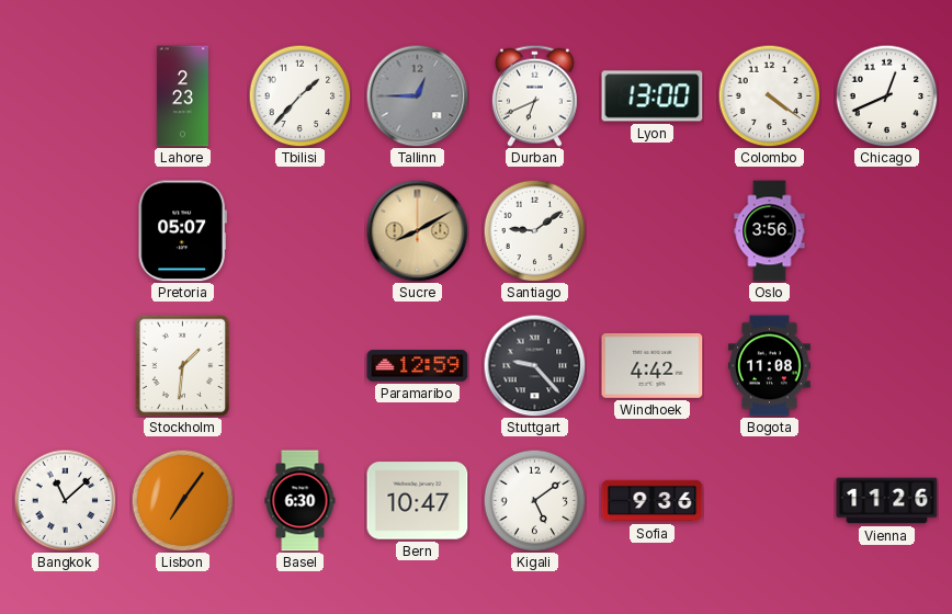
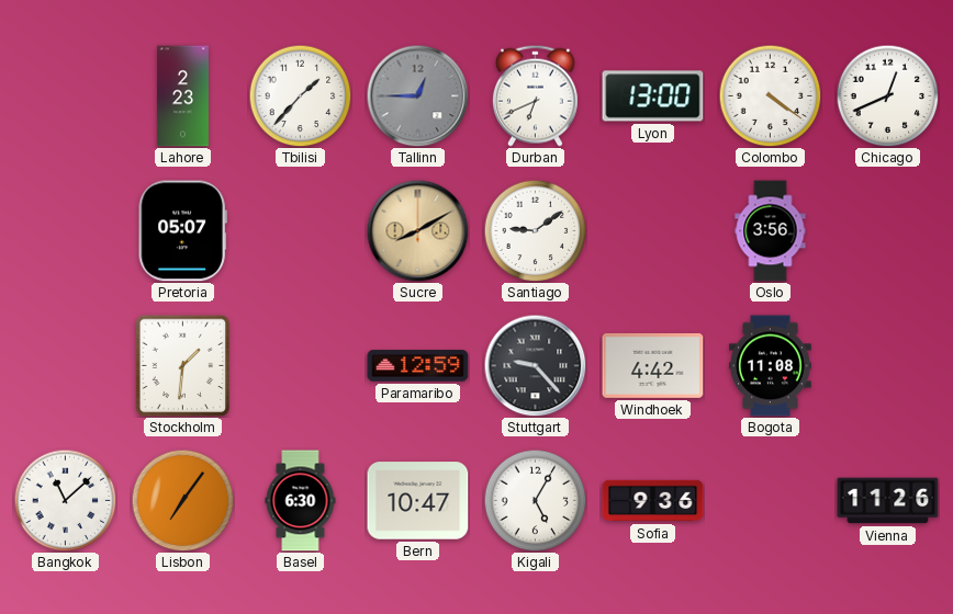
Kigali: 5:09 -> 5:05
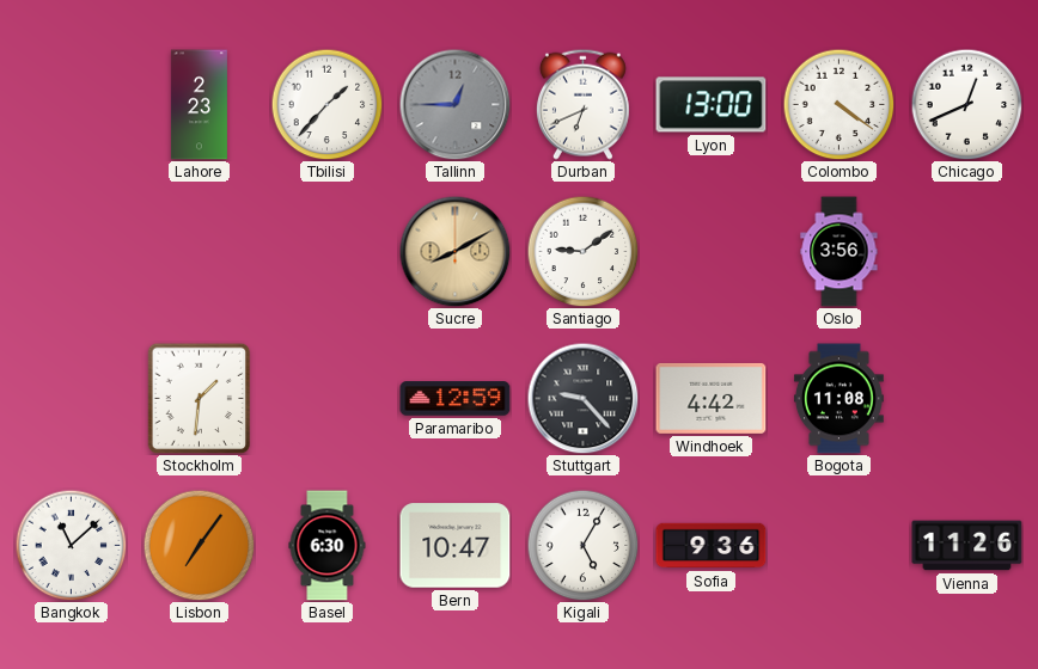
Pretoria: 05:07 -> none
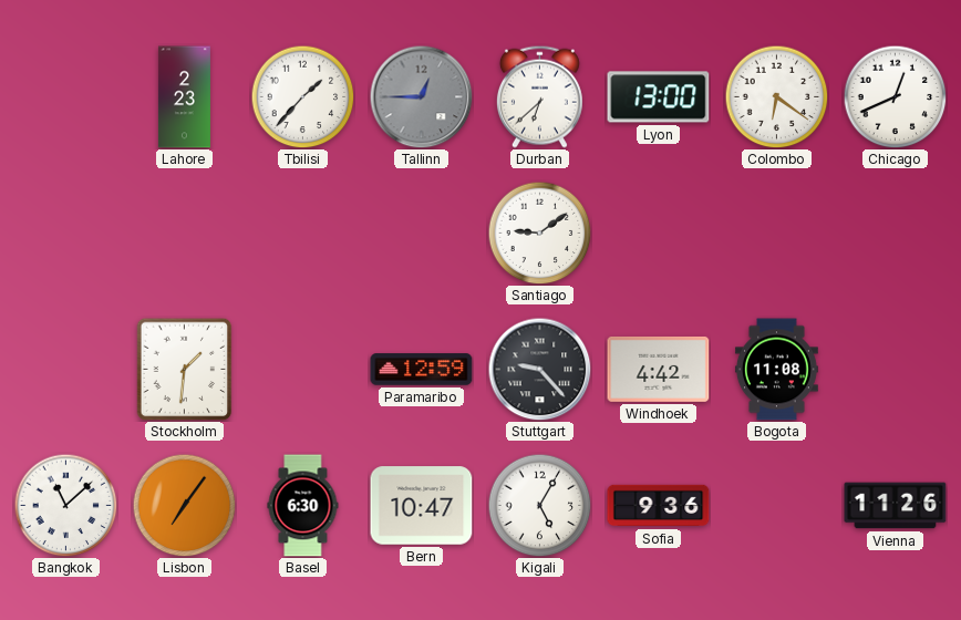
Durban: 6:41 -> 6:38
Colombo: 4:21 -> 6:21
Sucre: 8:10 -> none
Oslo: 3:56 -> none
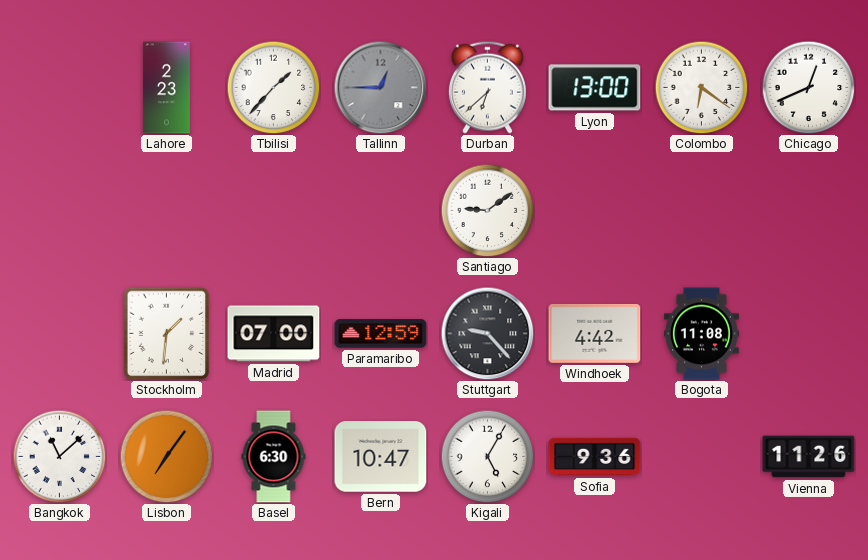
Madrid: none -> 07:00
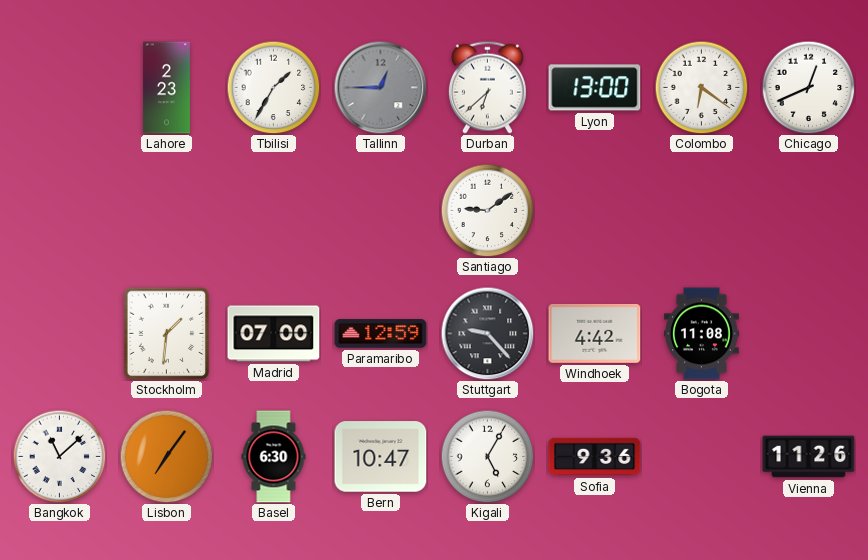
Tbilisi: 1:37 -> 1:35
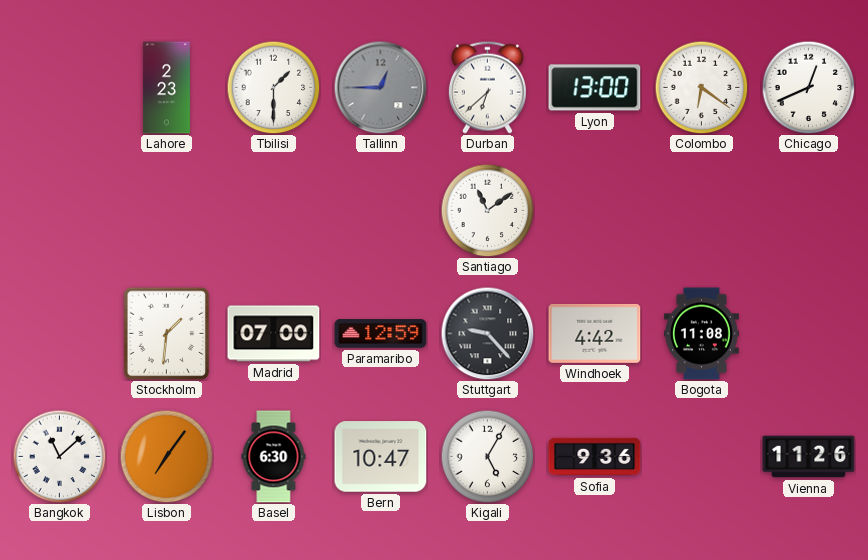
Tbilisi: 1:35 -> 1:30
Santiago: 9:09 -> 11:09
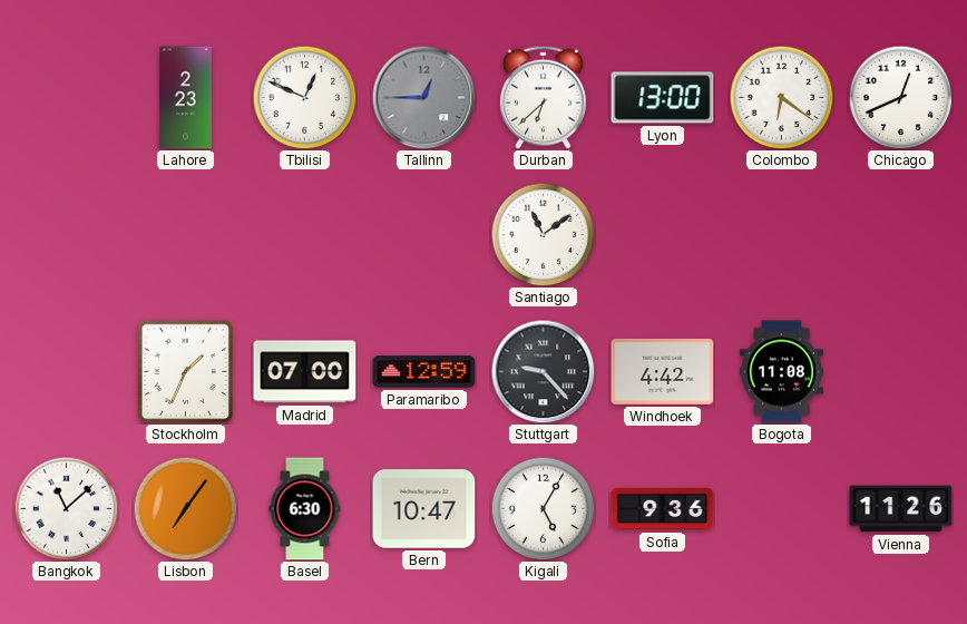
Tbilisi: 1:30 -> 12:49
Stockholm: 1:31 -> 1:34
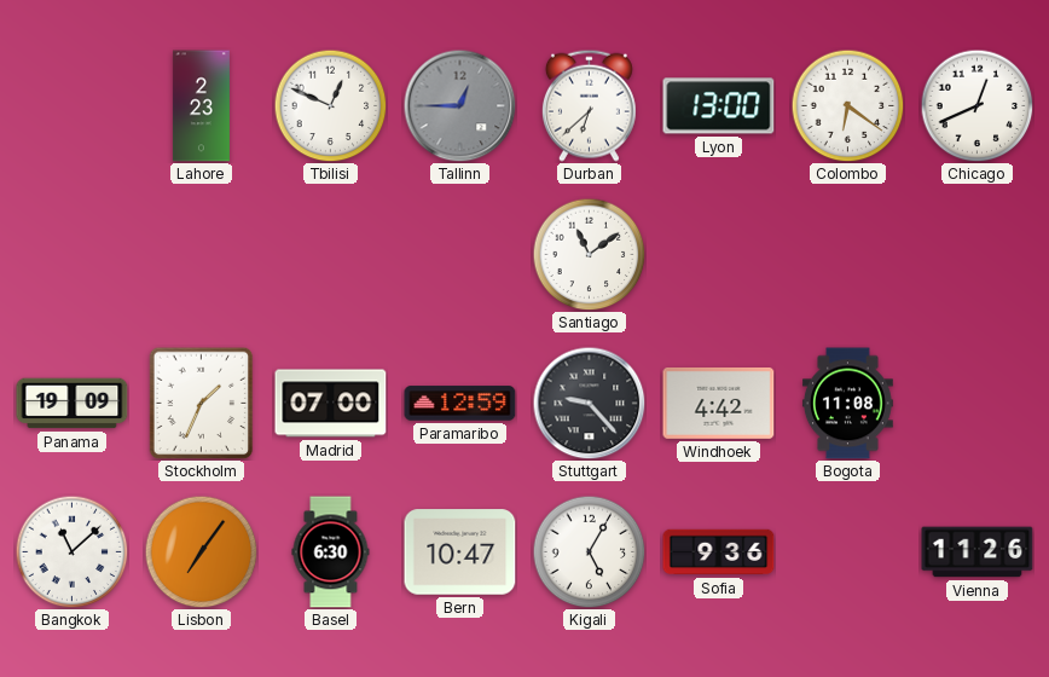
Panama: none -> 19:09
